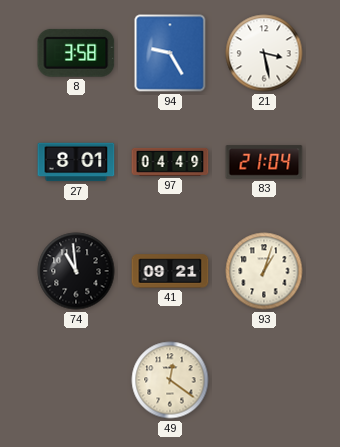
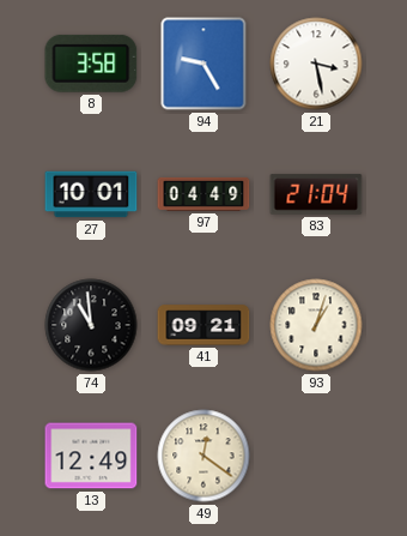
27: 8:01 -> 10:01
13: none -> 12:49
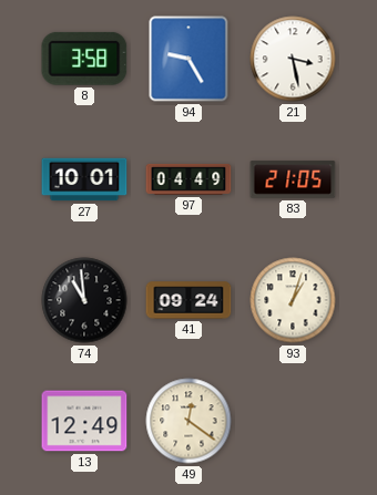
83: 21:04 -> 21:05
41: 09:21 -> 09:24
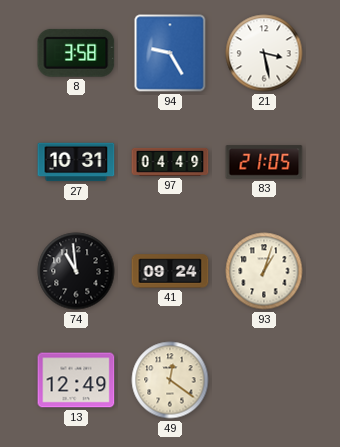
27: 10:01 -> 10:31
